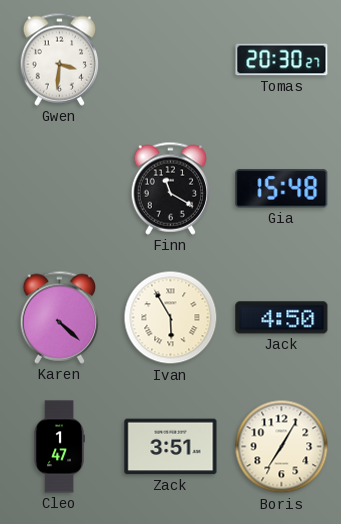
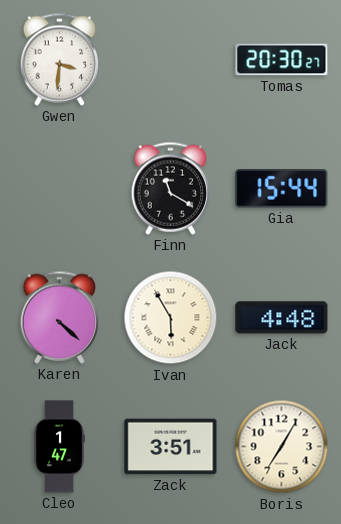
Gia: 15:48 -> 15:44
Jack: 4:50 -> 4:48
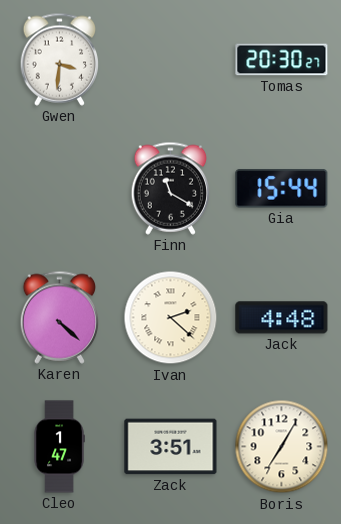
Ivan: 5:55 -> 2:22
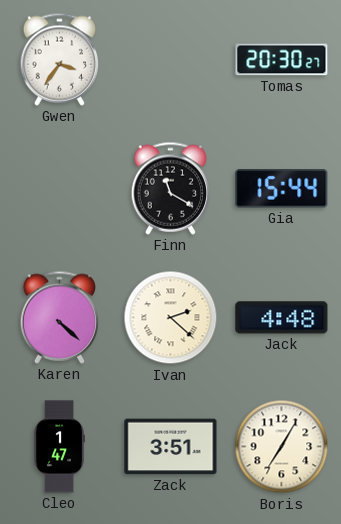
Gwen: 3:31 -> 3:36
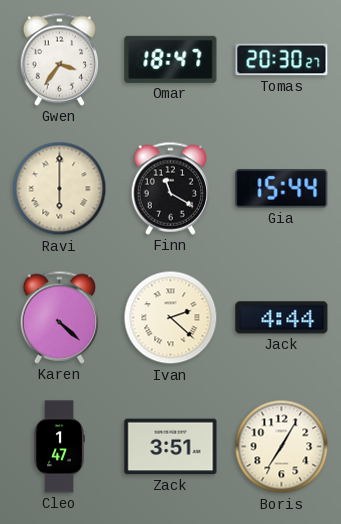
Omar: none -> 18:47
Ravi: none -> 6:00
Jack: 4:48 -> 4:44
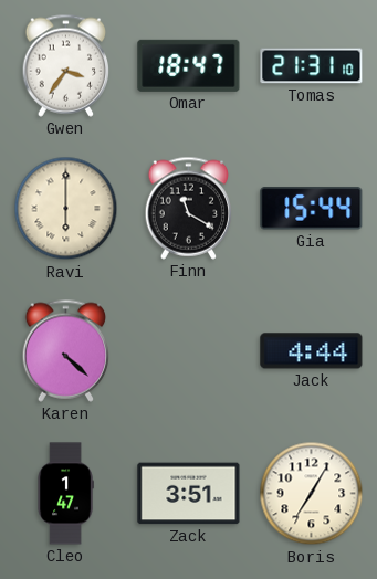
Tomas: 20:30 -> 21:31
Ivan: 2:22 -> none
